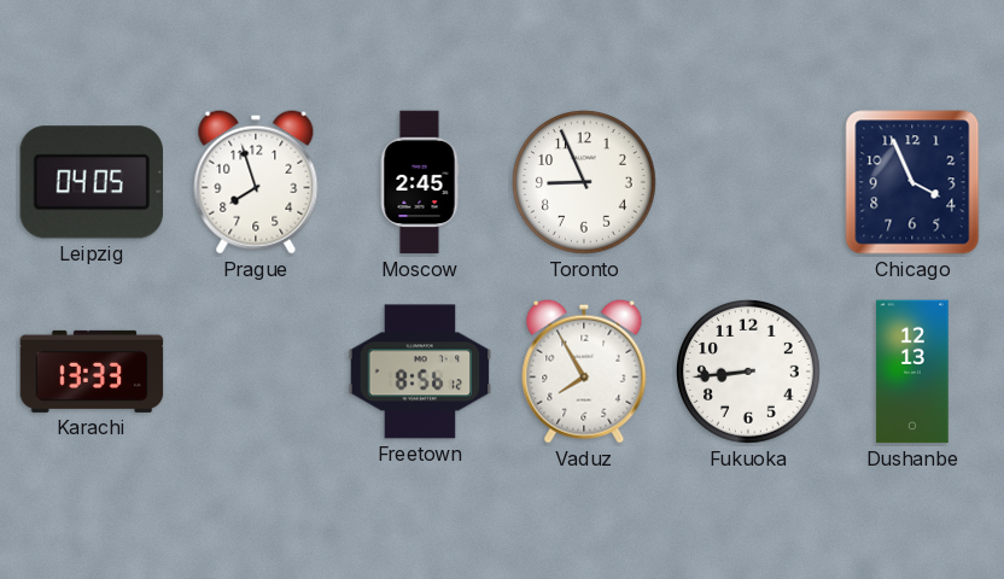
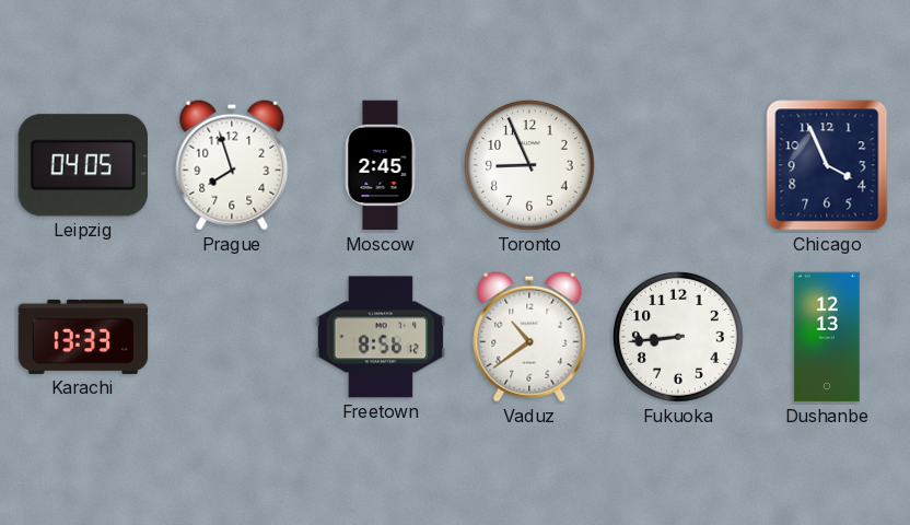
Vaduz: 7:55 -> 10:39
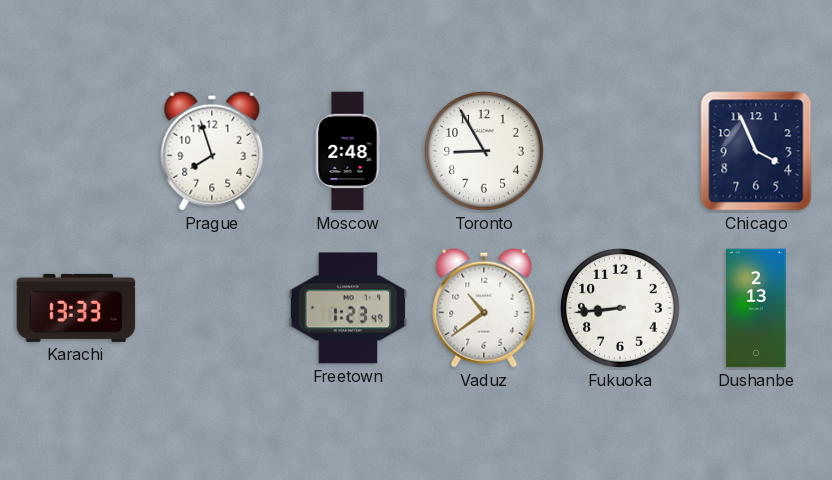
Leipzig: 04:05 -> none
Moscow: 2:45 -> 2:48
Toronto: 8:56 -> 8:55
Freetown: 8:56 -> 1:23
Dushanbe: 12:13 -> 2:13
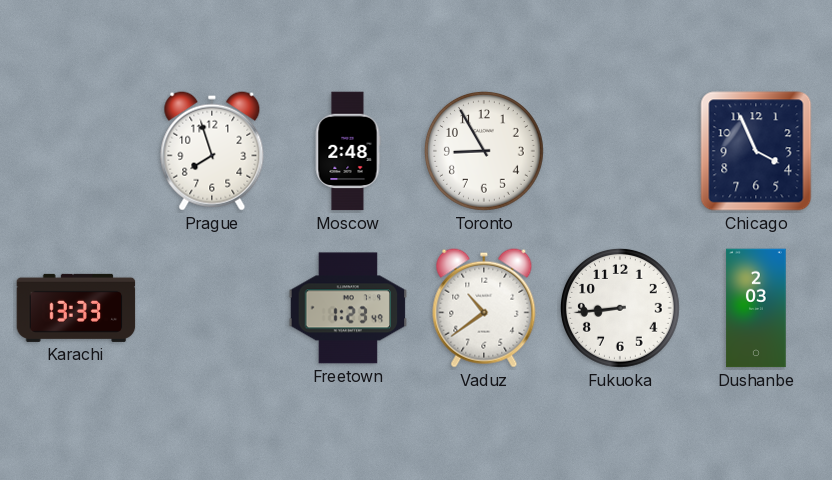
Dushanbe: 2:13 -> 2:03
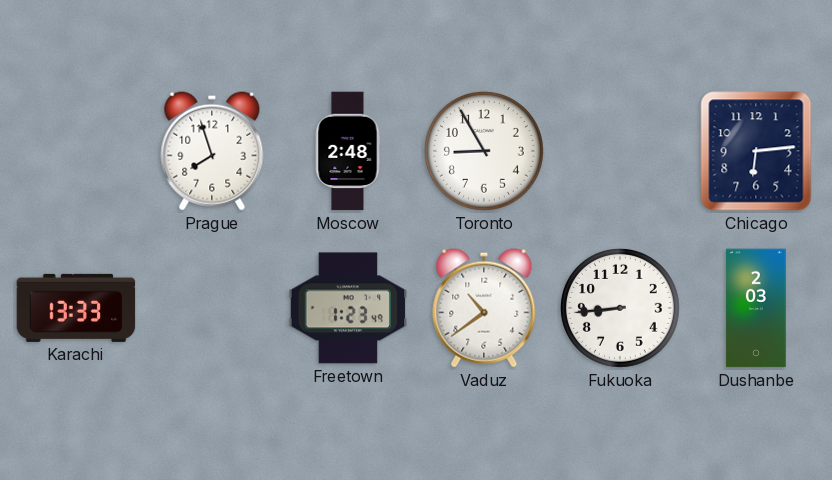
Chicago: 3:56 -> 6:14
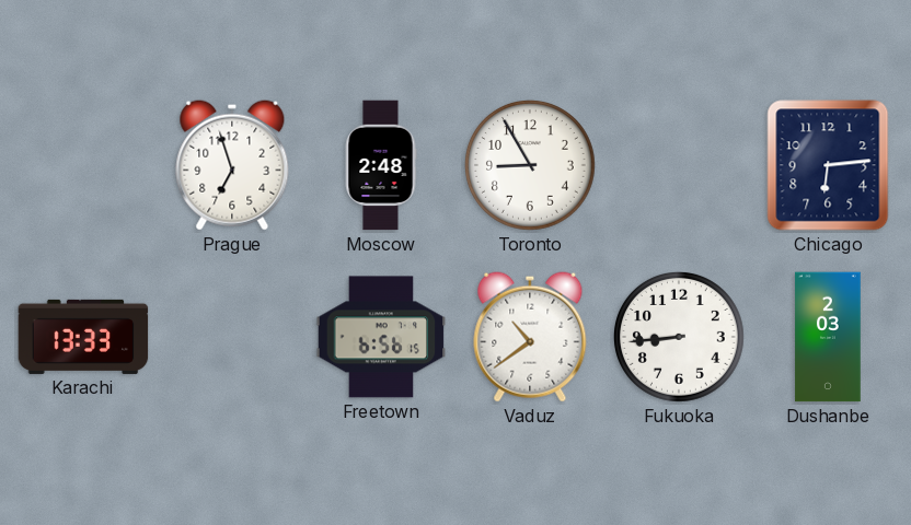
Prague: 7:57 -> 6:57
Freetown: 1:23 -> 6:56
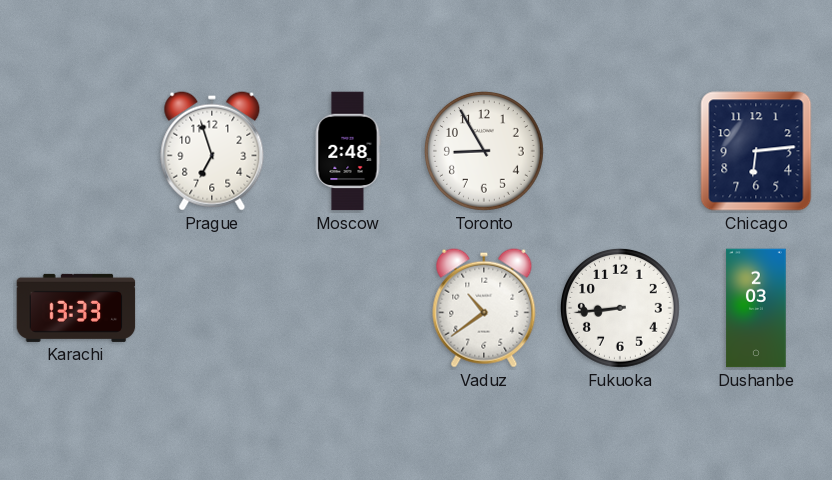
Freetown: 6:56 -> none
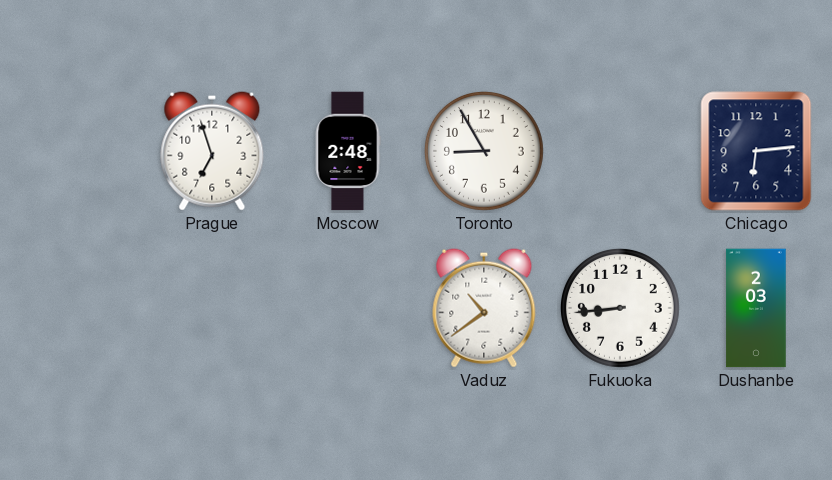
Karachi: 13:33 -> none
